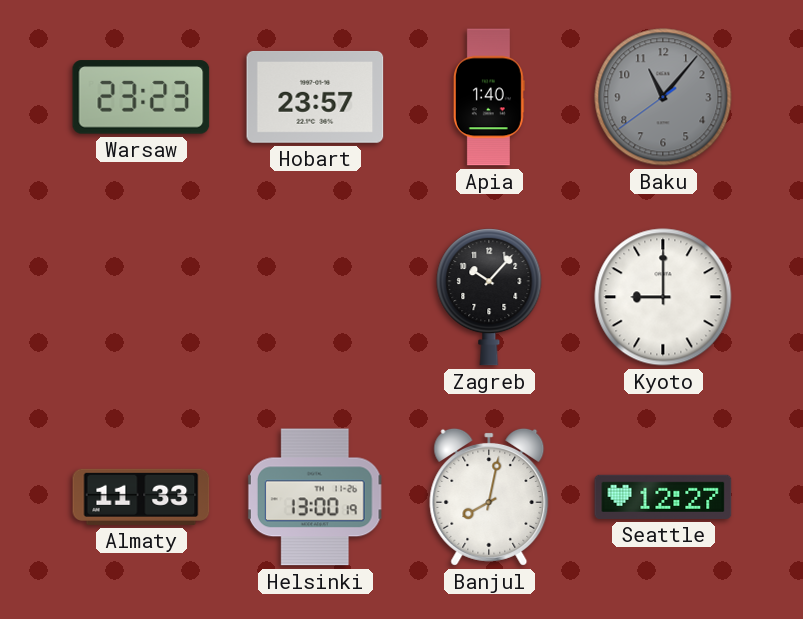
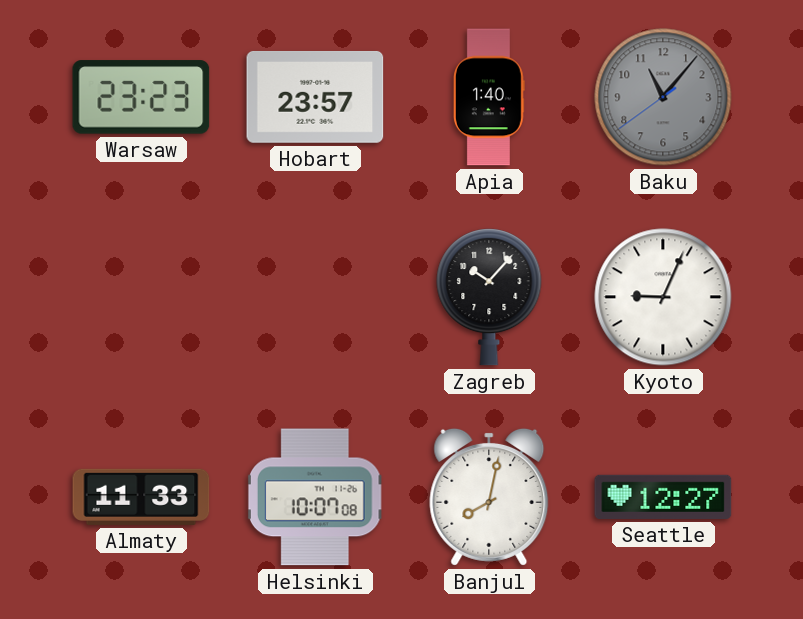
Kyoto: 9:00 -> 9:04
Helsinki: 13:00 -> 10:07
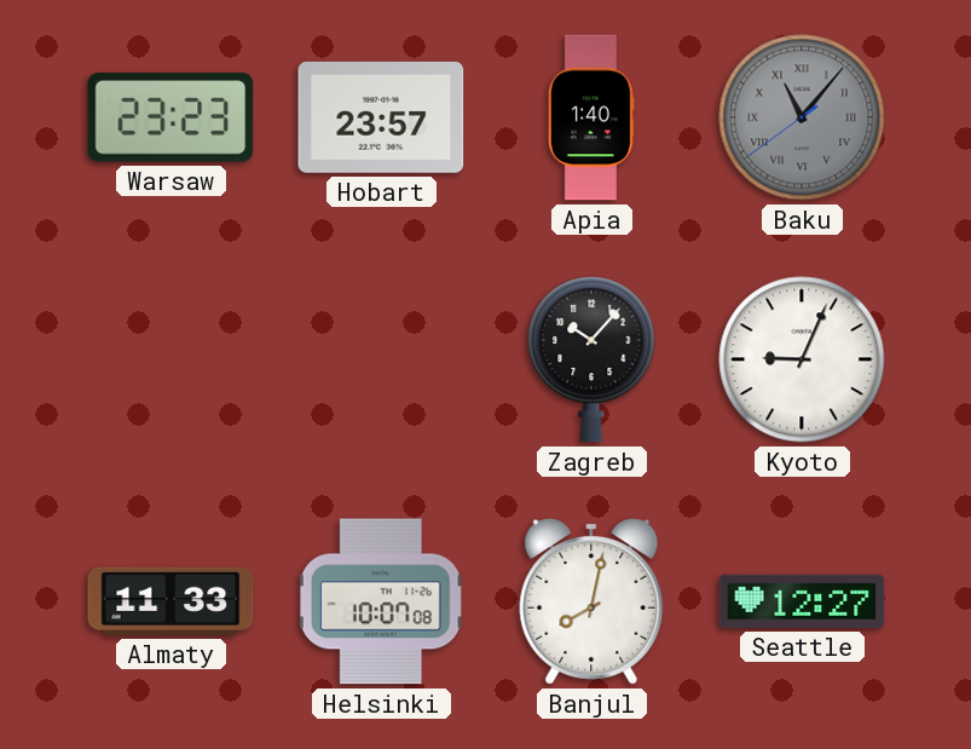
Baku numerals: Arabic -> Roman
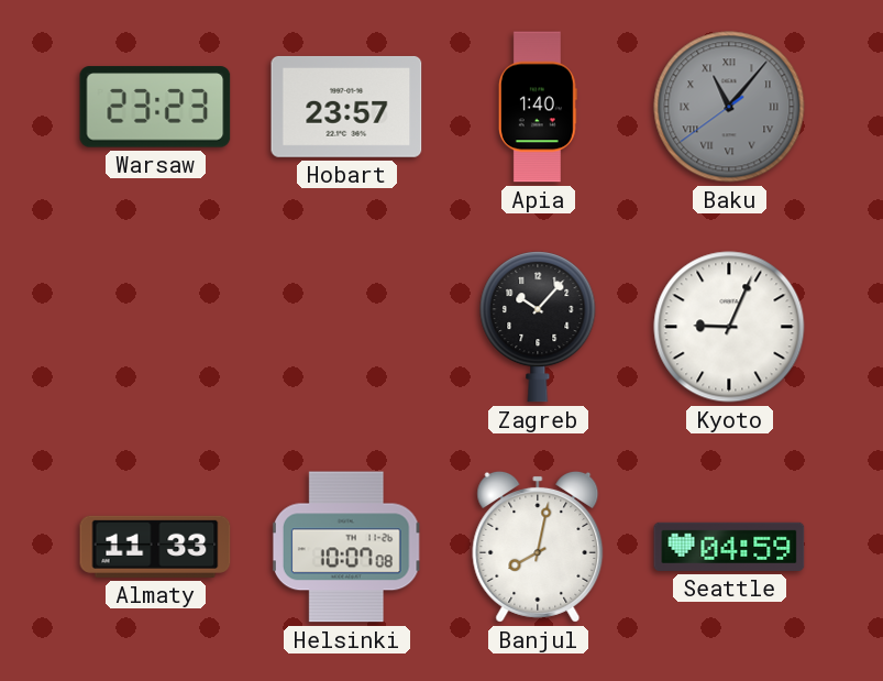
Seattle: 12:27 -> 04:59
